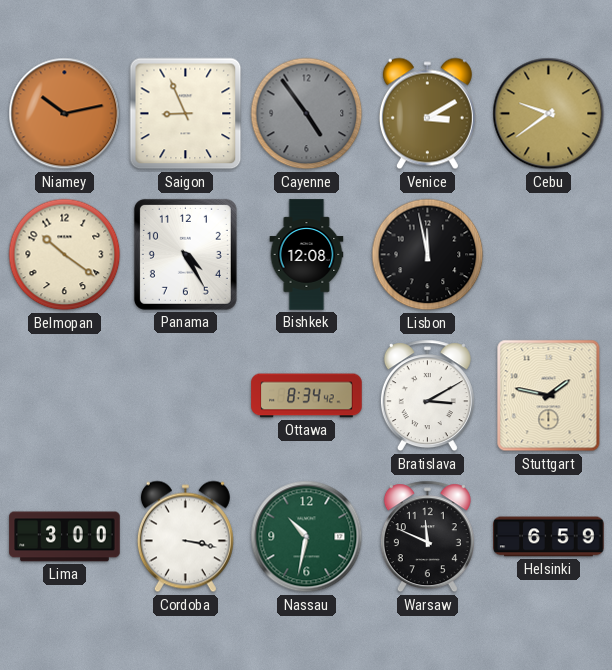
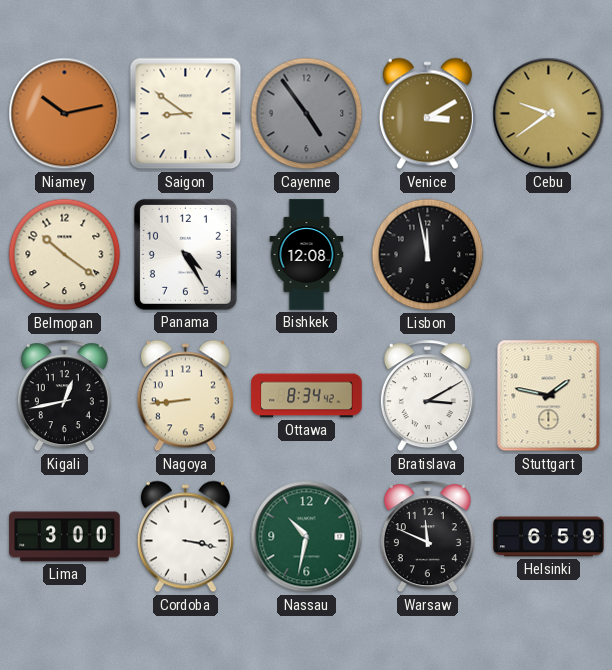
Saigon: 8:56 -> 8:51
Kigali: none -> 12:43
Nagoya: none -> 8:44
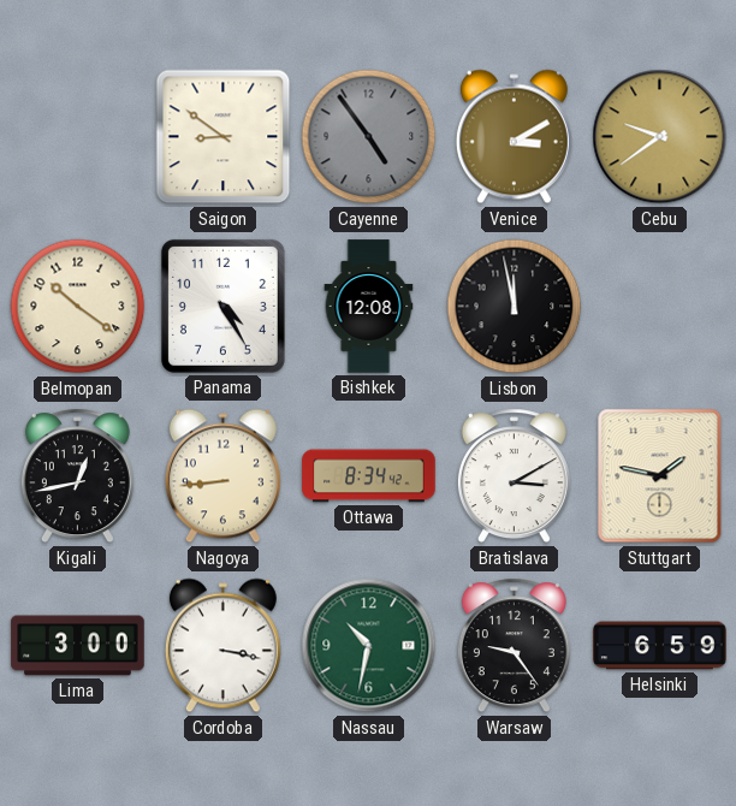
Niamey: 10:13 -> none
Warsaw: 11:49 -> 9:24
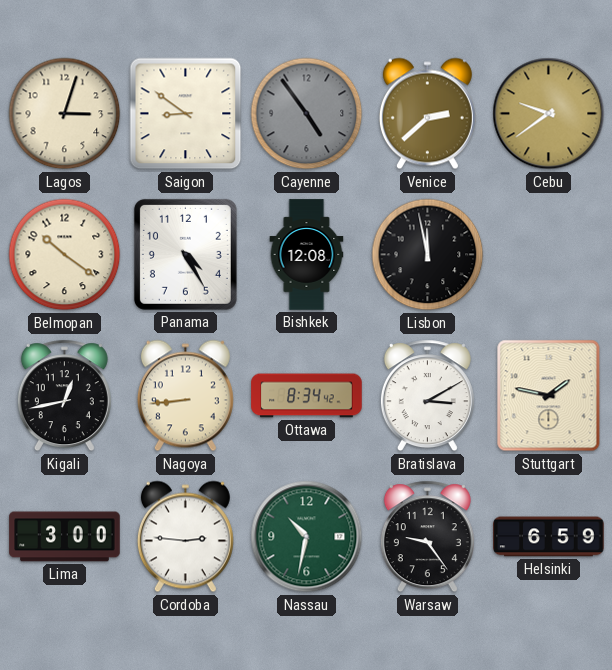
Lagos: none -> 3:03
Venice: 3:10 -> 2:38
Cordoba: 3:17 -> 2:46
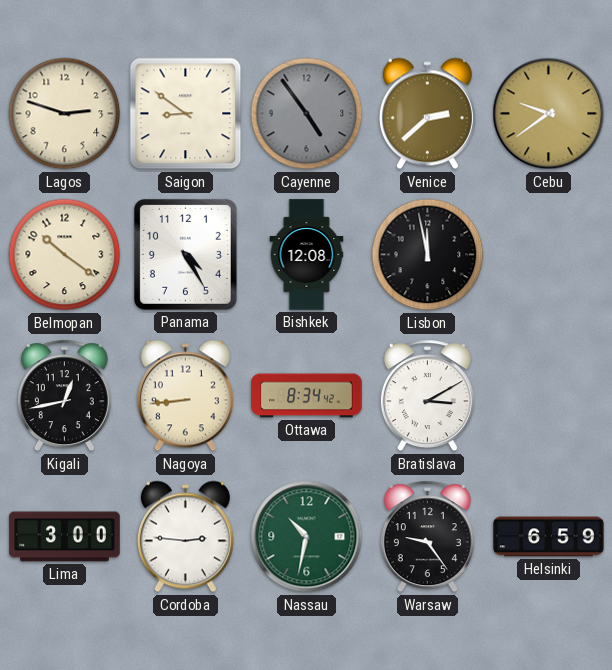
Lagos: 3:03 -> 2:48
Stuttgart: 1:47 -> none
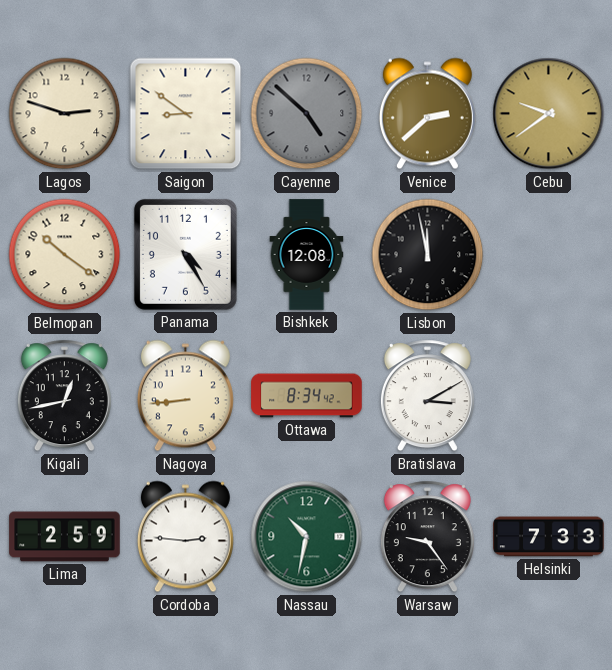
Cayenne: 4:54 -> 4:52
Lima: 3:00 -> 2:59
Helsinki: 6:59 -> 7:33
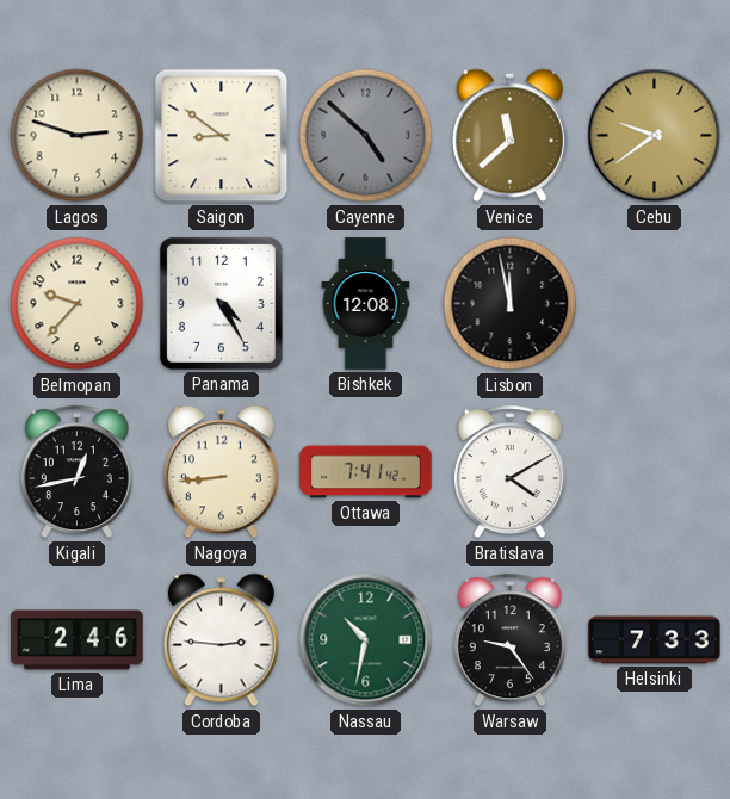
Venice: 2:38 -> 11:38
Belmopan: 10:21 -> 9:37
Ottawa: 8:34 -> 7:41
Bratislava: 3:10 -> 4:10
Lima: 2:59 -> 2:46
